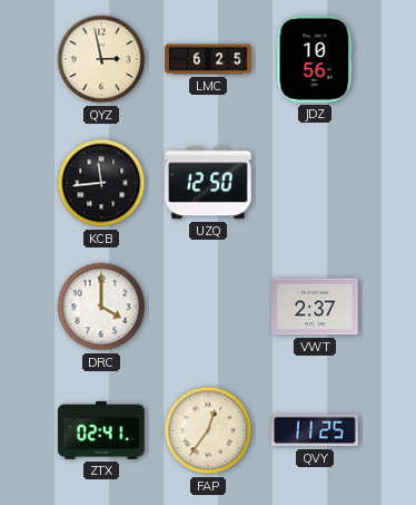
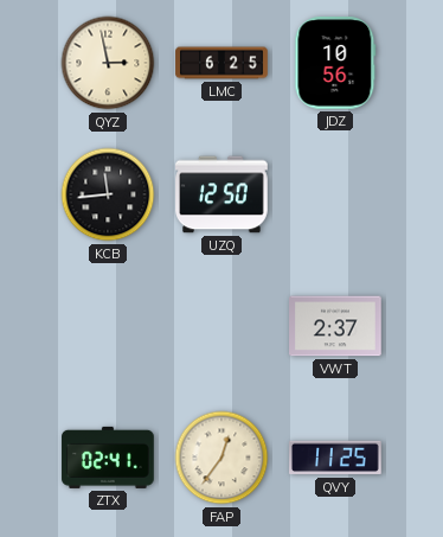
DRC: 4:00 -> none
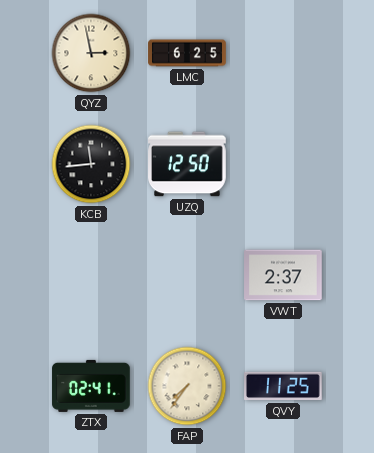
JDZ: 10:56 -> none
FAP: 12:36 -> 7:36
